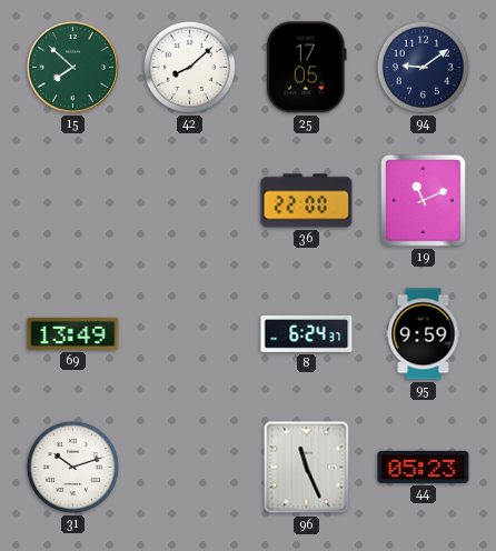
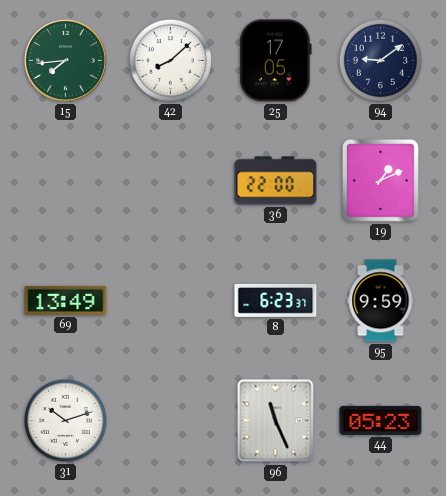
15: 7:52 -> 7:44
19: 11:11 -> 1:11
8: 6:24 -> 6:23
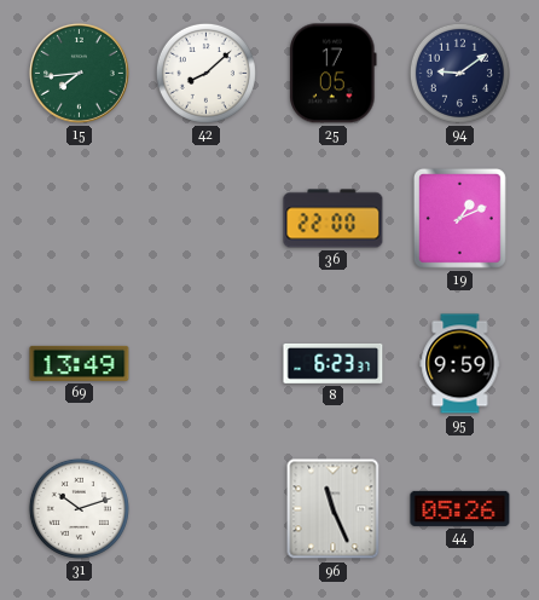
44: 05:23 -> 05:26
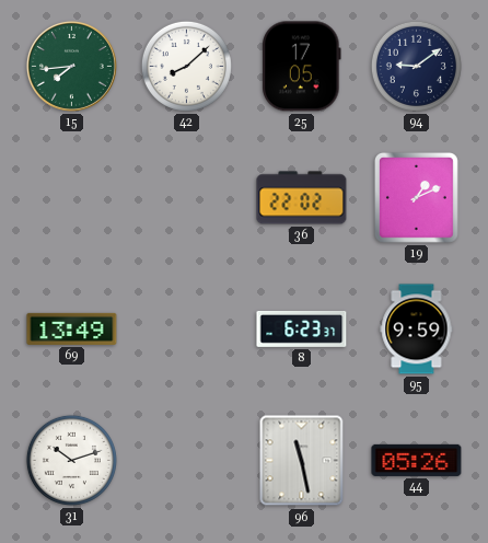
36: 22:00 -> 22:02
96: 11:26 -> 11:28
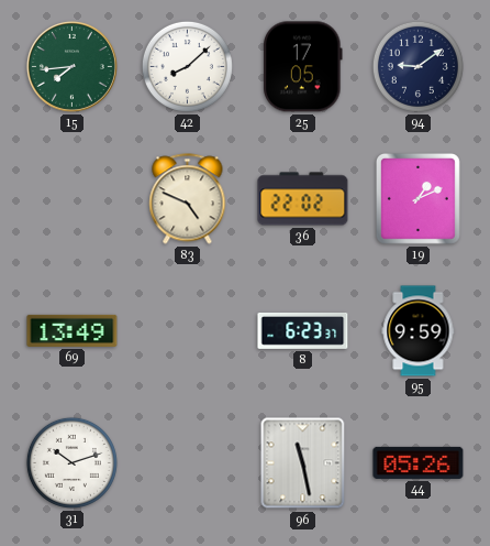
83: none -> 4:49
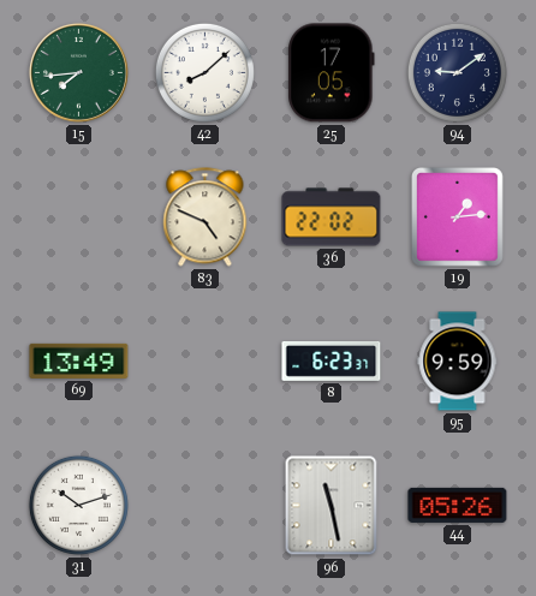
19: 1:11 -> 1:14
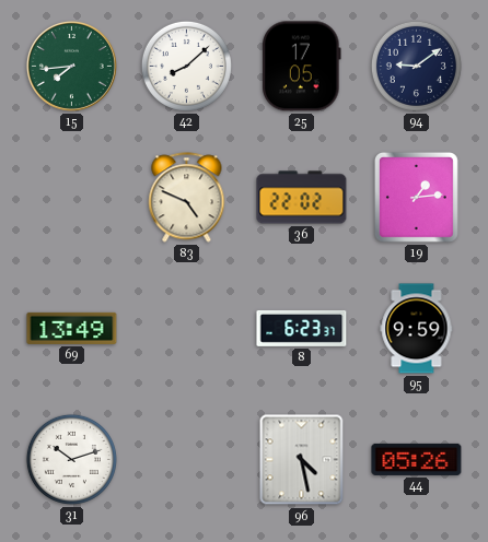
96: 11:28 -> 4:28
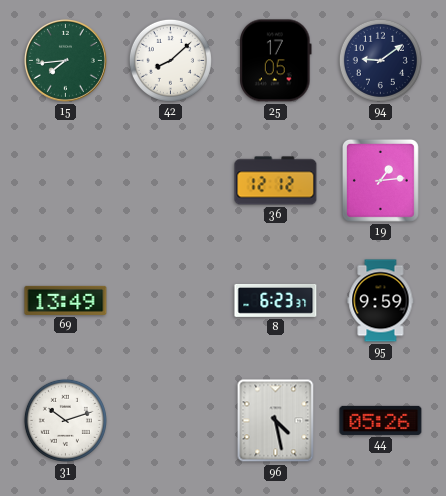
83: 4:49 -> none
36: 22:02 -> 12:12
